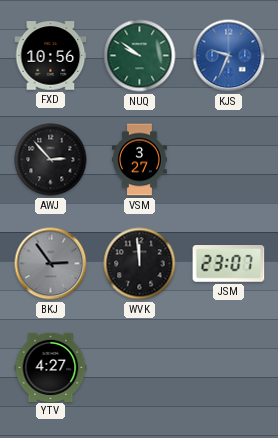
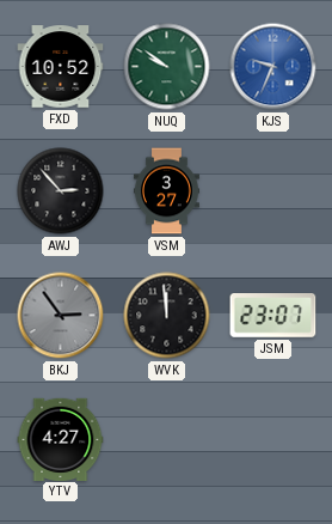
FXD: 10:56 -> 10:52
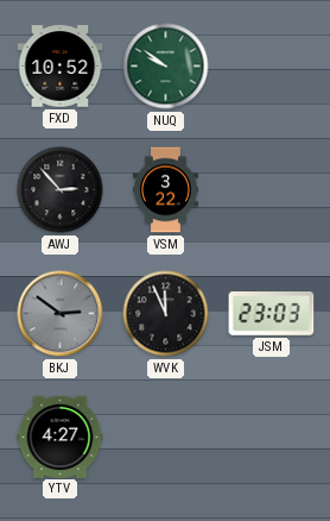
KJS: 9:34 -> none
VSM: 3:27 -> 3:22
BKJ: 2:54 -> 2:51
WVK: 11:59 -> 11:56
JSM: 23:07 -> 23:03
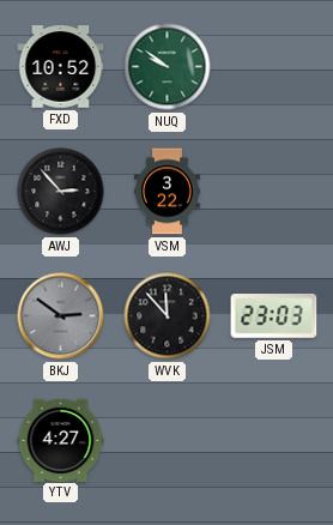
WVK: 11:56 -> 11:53
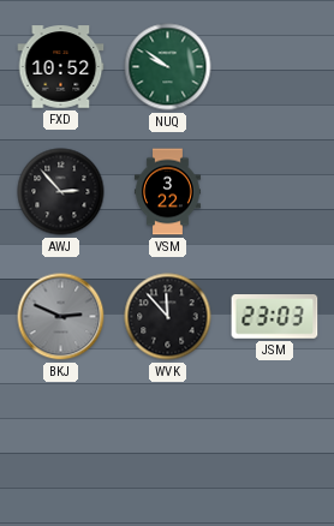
BKJ: 2:51 -> 2:49
YTV: 4:27 -> none
